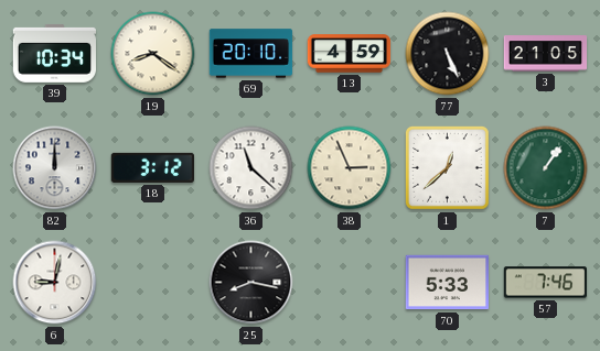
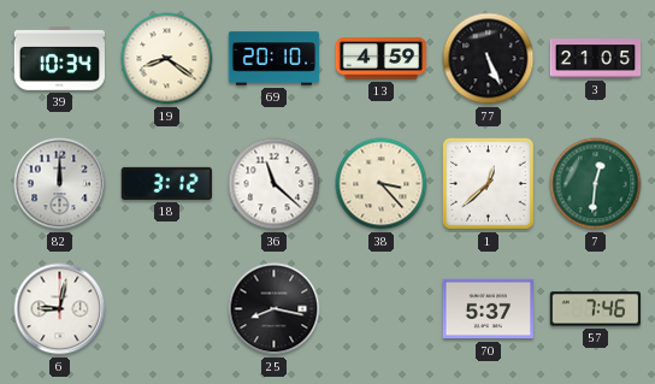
38: 2:56 -> 3:23
7: 1:06 -> 12:31
70: 5:33 -> 5:37
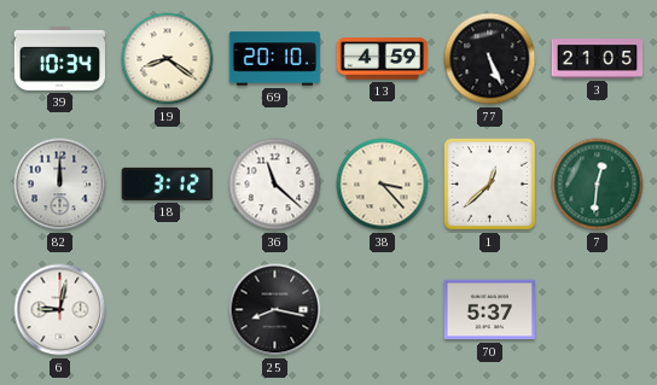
57: 7:46 -> none
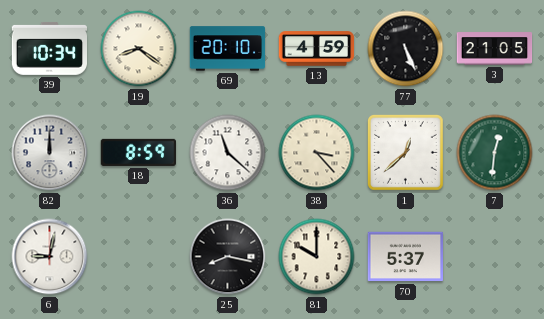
18: 3:12 -> 8:59
81: none -> 10:00
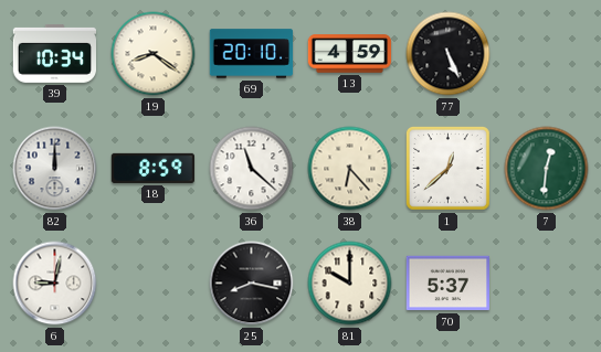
3: 21:05 -> none
38: 3:23 -> 6:23
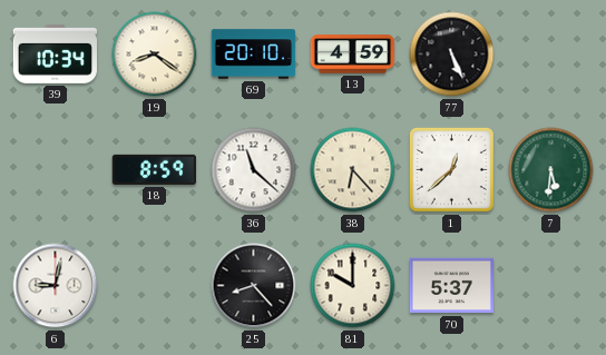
82: 12:00 -> none
7: 12:31 -> 5:31
25: 8:17 -> 8:23
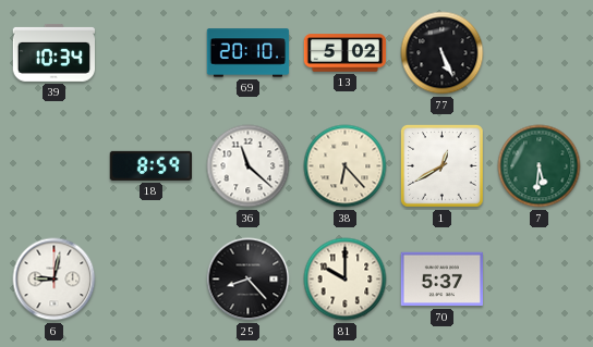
19: 8:21 -> none
13: 4:59 -> 5:02
1: 12:38 -> 12:40
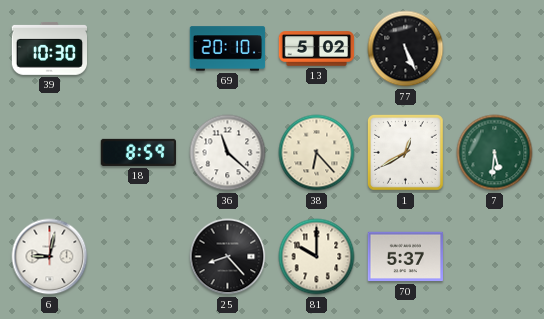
39: 10:34 -> 10:30
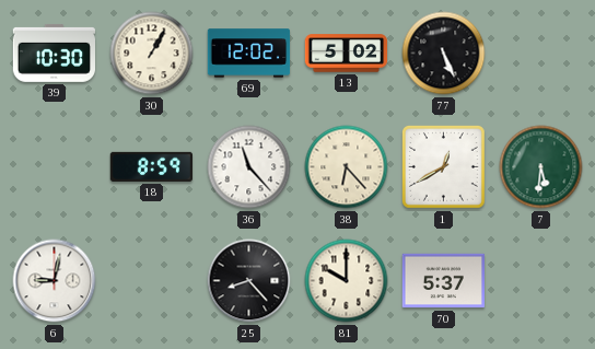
30: none -> 1:05
69: 20:10 -> 12:02
36: 11:22 -> 11:23
